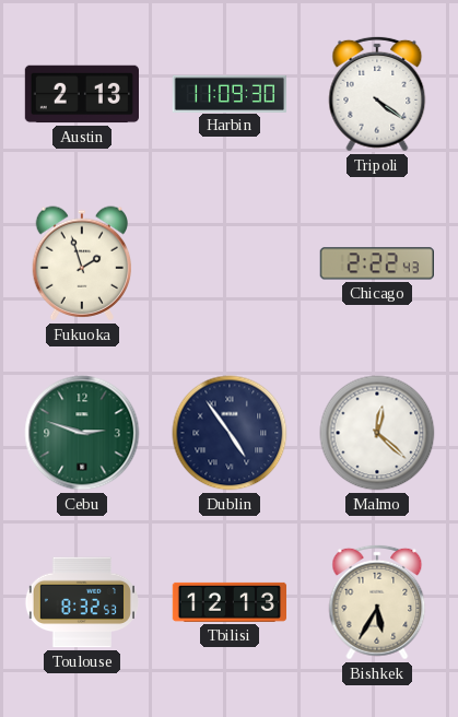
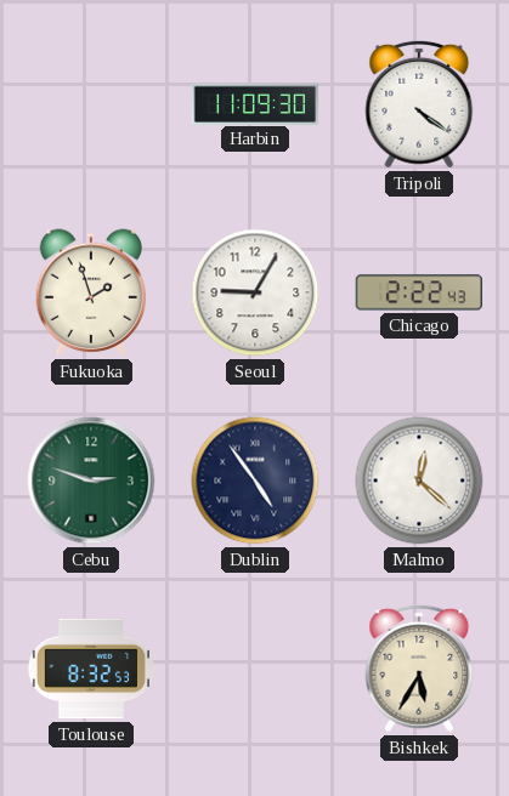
Austin: 2:13 -> none
Seoul: none -> 9:05
Tbilisi: 12:13 -> none
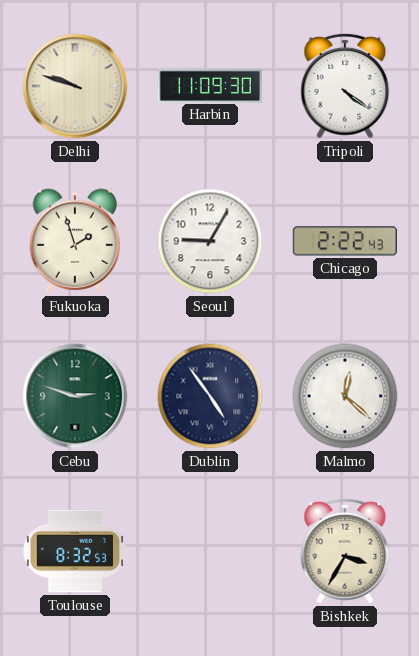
Delhi: none -> 9:48
Bishkek: 5:35 -> 3:35
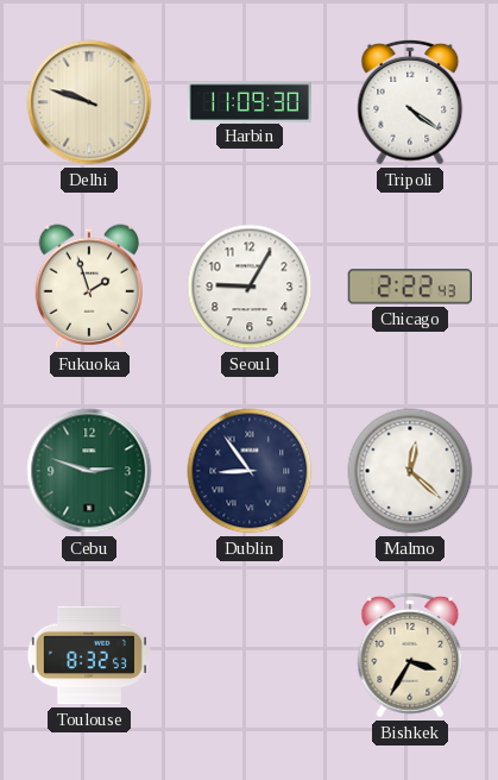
Dublin: 4:54 -> 8:54
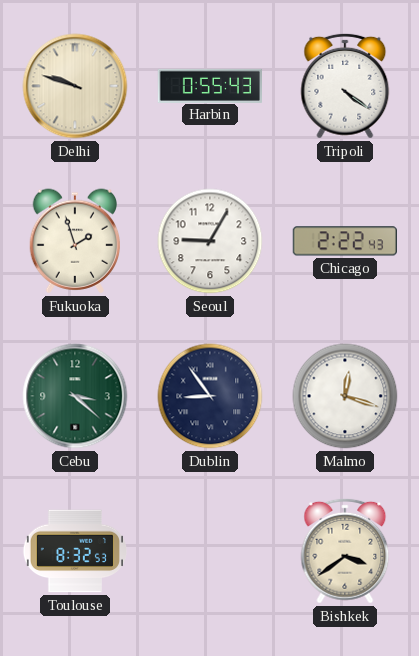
Harbin: 11:09 -> 0:55
Cebu: 2:48 -> 3:22
Malmo: 12:22 -> 12:18
Bishkek: 3:35 -> 3:39
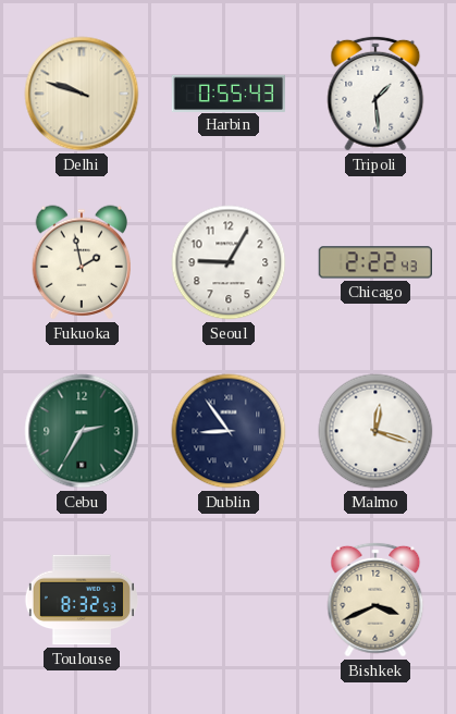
Tripoli: 4:21 -> 1:29
Fukuoka: 1:57 -> 1:58
Cebu: 3:22 -> 2:35
Bishkek: 3:39 -> 3:41
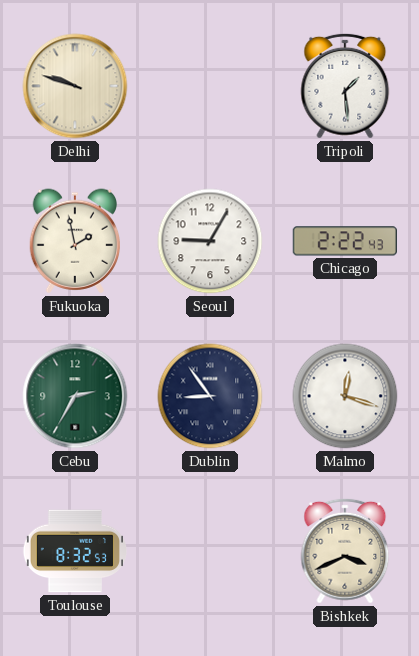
Harbin: 0:55 -> none
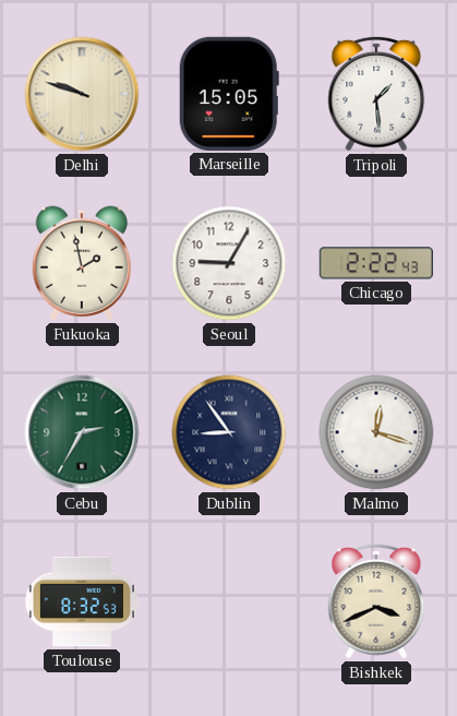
Marseille: none -> 15:05
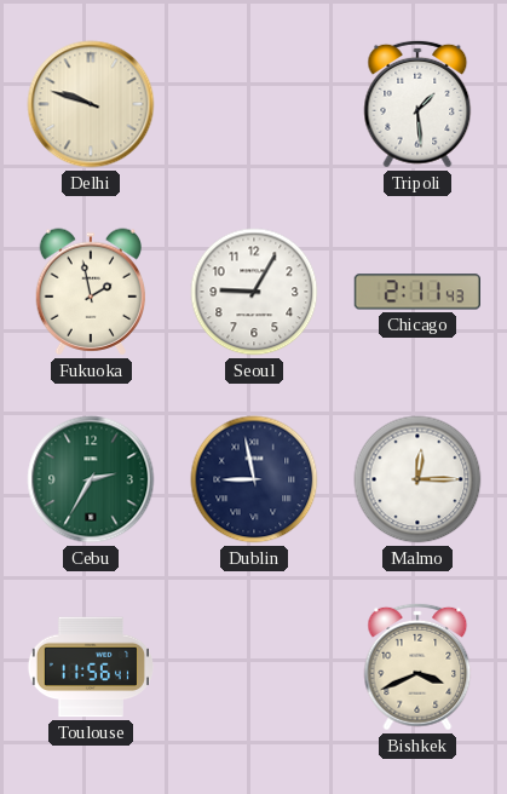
Marseille: 15:05 -> none
Chicago: 2:22 -> 2:11
Dublin: 8:54 -> 8:58
Malmo: 12:18 -> 12:15
Toulouse: 8:32 -> 11:56
